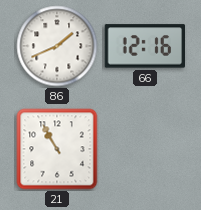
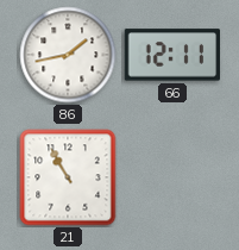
86: 1:41 -> 1:43
66: 12:16 -> 12:11
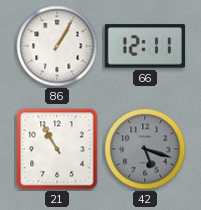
86: 1:43 -> 1:05
42: none -> 5:18
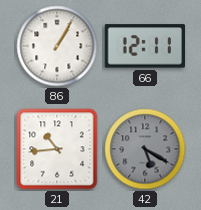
21: 10:55 -> 10:44
42: 5:18 -> 5:20
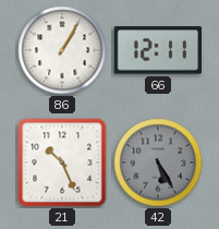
21: 10:44 -> 10:26
42: 5:20 -> 5:25
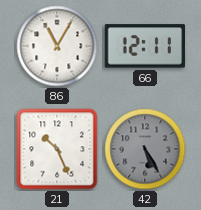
86: 1:05 -> 11:05
